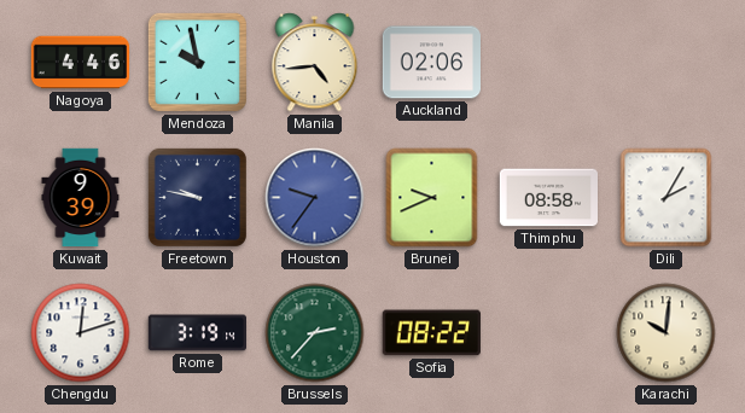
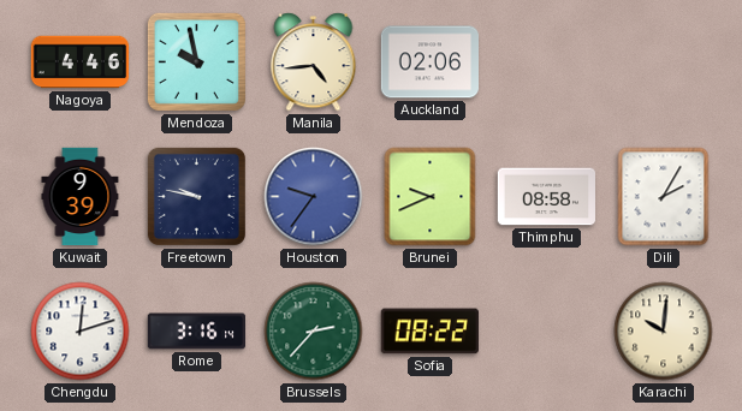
Rome: 3:19 -> 3:16
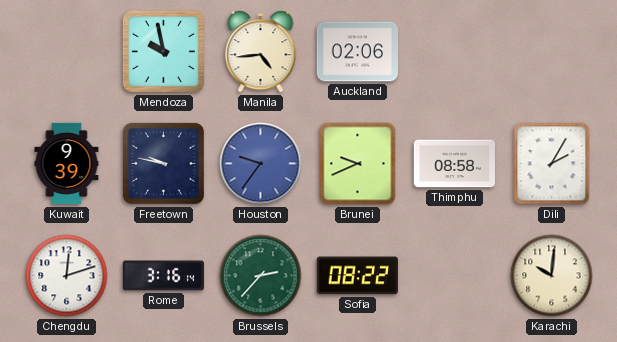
Nagoya: 4:46 -> none
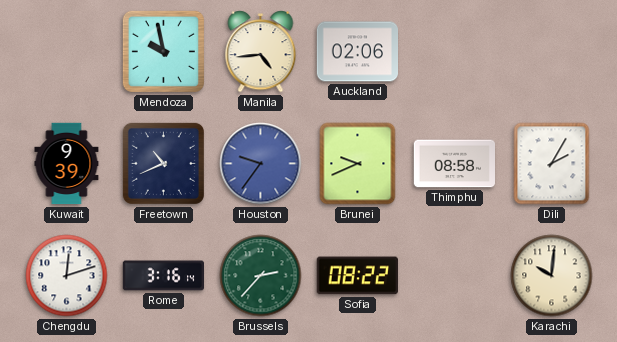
Freetown: 9:47 -> 10:41
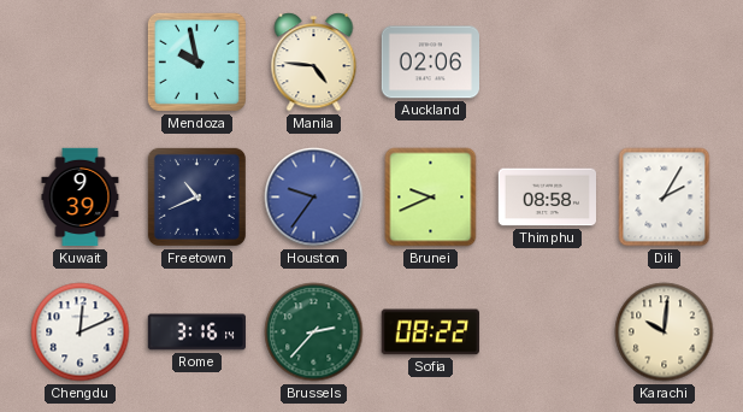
Manila: 4:44 -> 4:46
Chengdu: 12:12 -> 12:11
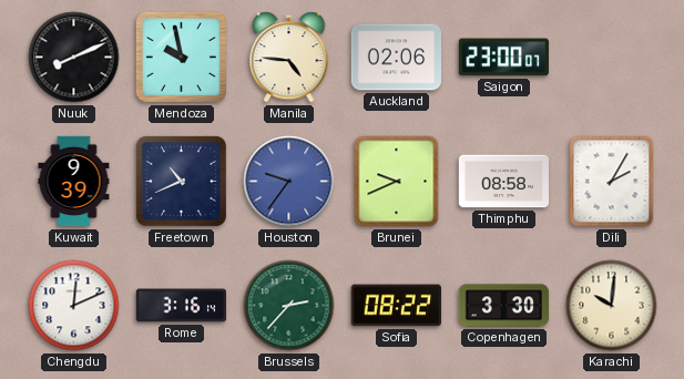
Nuuk: none -> 8:11
Saigon: none -> 23:00
Copenhagen: none -> 3:30
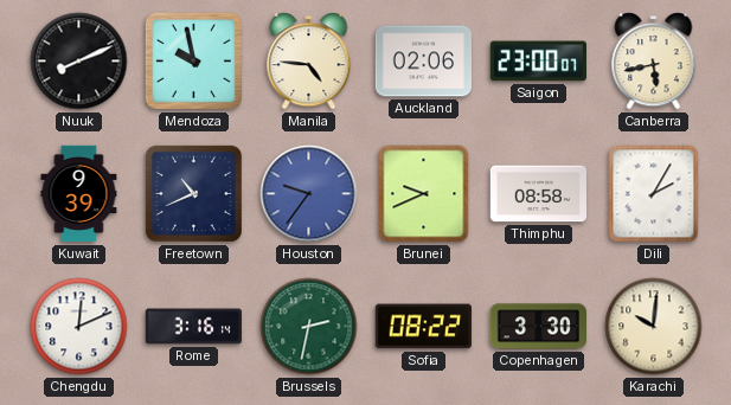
Canberra: none -> 5:43
Brussels: 2:37 -> 2:32
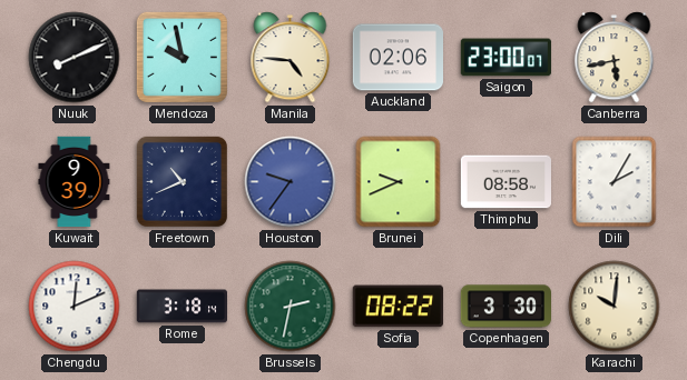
Rome: 3:16 -> 3:18
